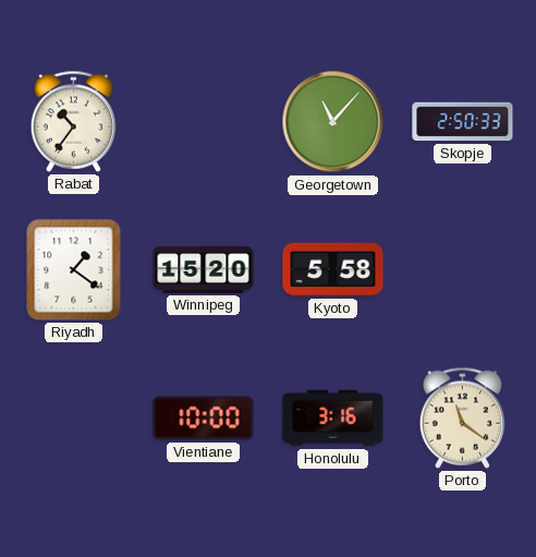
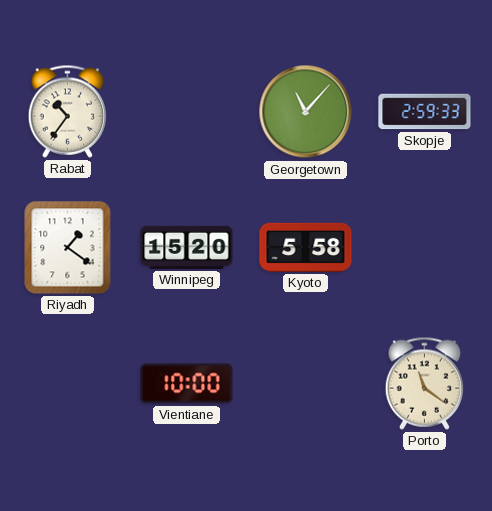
Skopje: 2:50 -> 2:59
Honolulu: 3:16 -> none
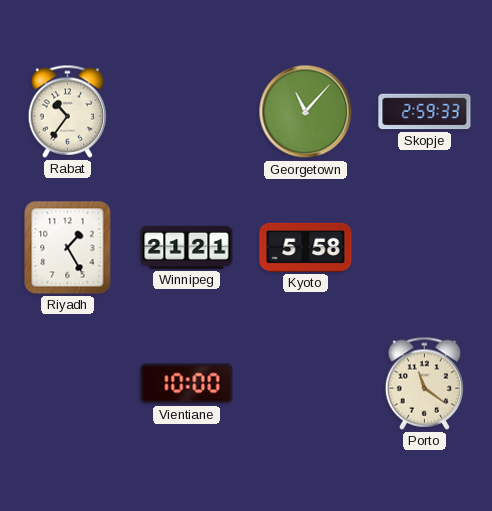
Riyadh: 1:21 -> 1:25
Winnipeg: 15:20 -> 21:21
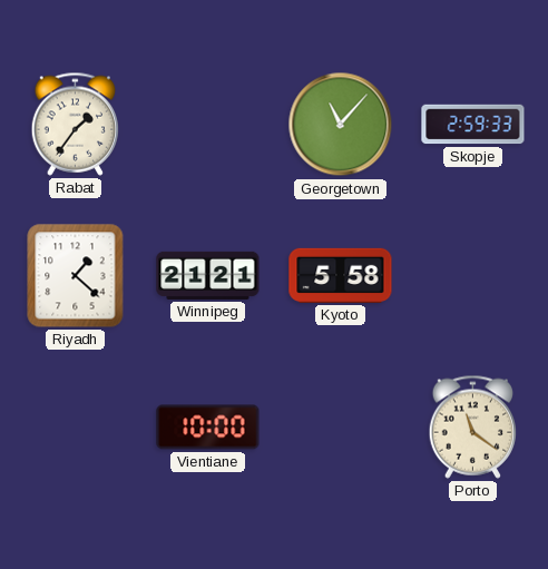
Rabat: 10:36 -> 1:36
Riyadh: 1:25 -> 1:22
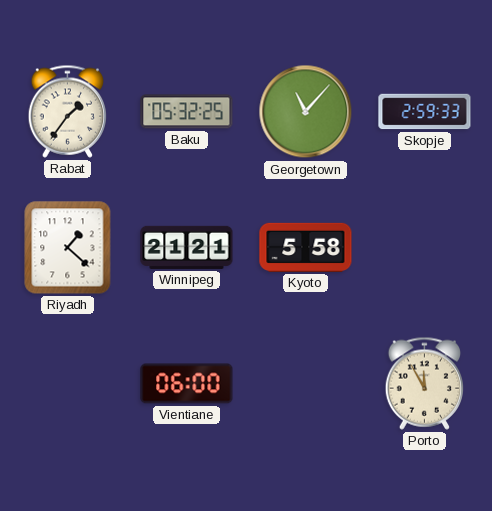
Baku: none -> 05:32
Vientiane: 10:00 -> 06:00
Porto: 11:21 -> 11:55
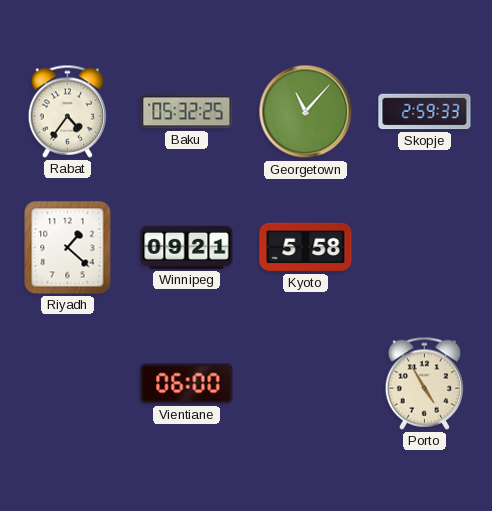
Rabat: 1:36 -> 4:36
Winnipeg: 21:21 -> 09:21
Porto: 11:55 -> 4:55
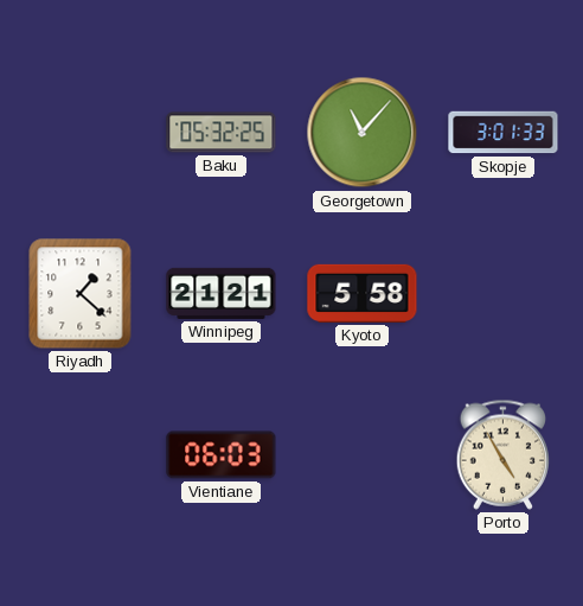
Rabat: 4:36 -> none
Skopje: 2:59 -> 3:01
Winnipeg: 09:21 -> 21:21
Vientiane: 06:00 -> 06:03
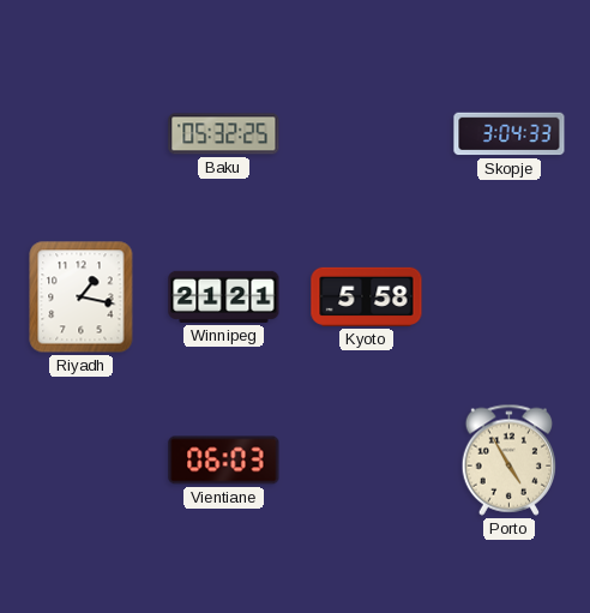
Georgetown: 11:07 -> none
Skopje: 3:01 -> 3:04
Riyadh: 1:22 -> 1:17
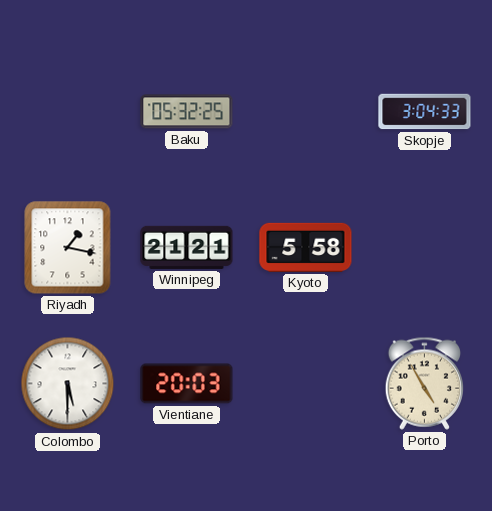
Colombo: none -> 5:30
Vientiane: 06:03 -> 20:03
